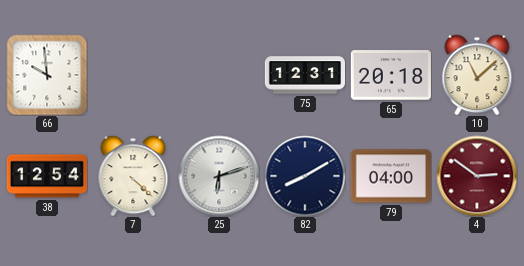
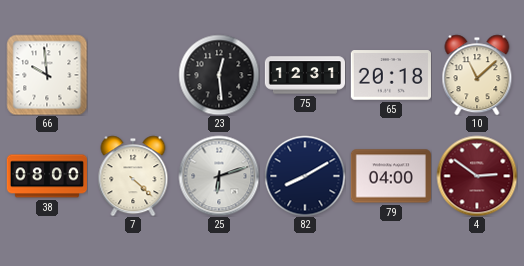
23: none -> 12:29
38: 12:54 -> 08:00
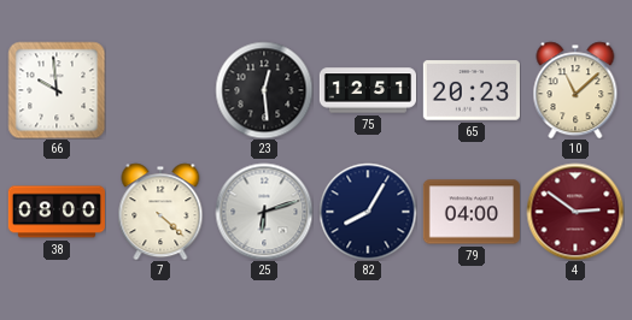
75: 12:31 -> 12:51
65: 20:18 -> 20:23
82: 8:10 -> 8:05
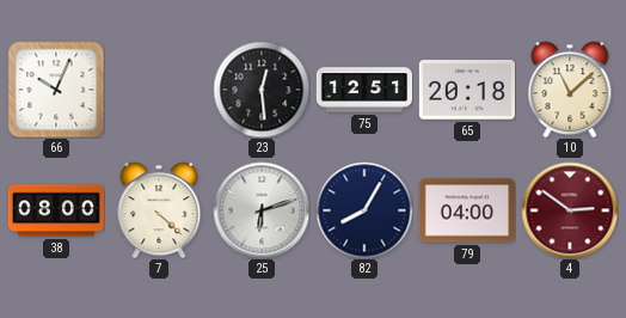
66: 9:59 -> 10:04
65: 20:23 -> 20:18
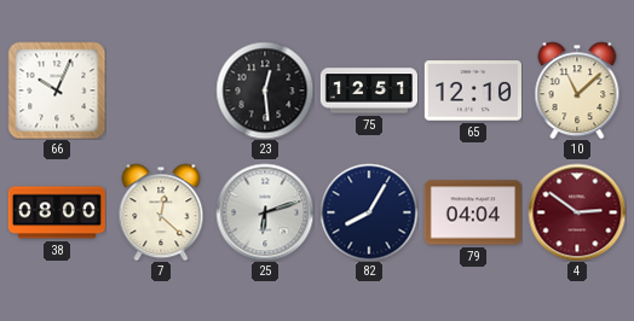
65: 20:18 -> 12:10
7: 4:22 -> 12:22
79: 04:00 -> 04:04
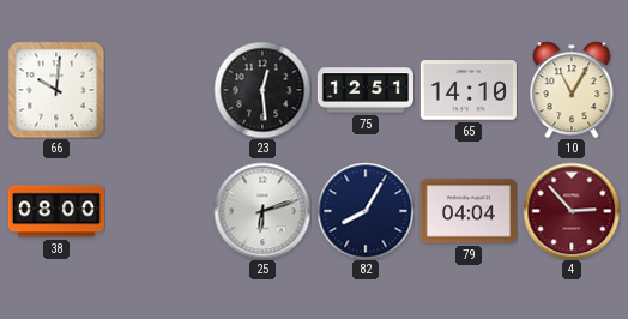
66: 10:04 -> 10:01
65: 12:10 -> 14:10
10: 11:08 -> 11:05
7: 12:22 -> none
4: 2:51 -> 2:53
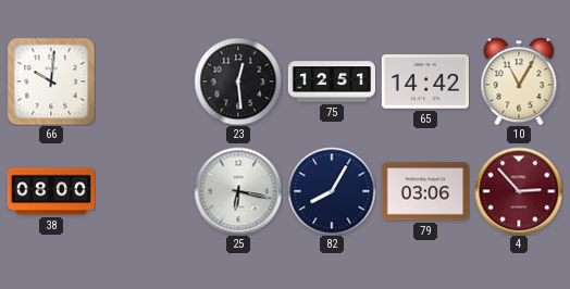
65: 14:10 -> 14:42
25: 6:12 -> 6:17
79: 04:04 -> 03:06
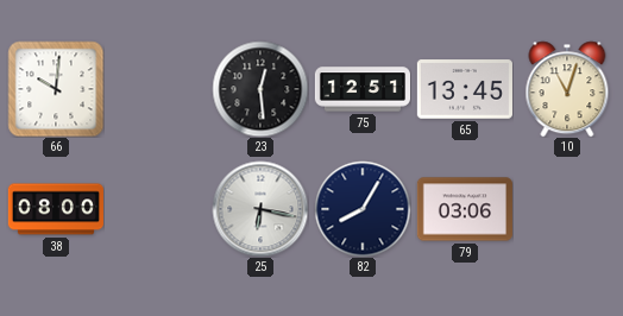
65: 14:42 -> 13:45
10: 11:05 -> 11:03
4: 2:53 -> none
